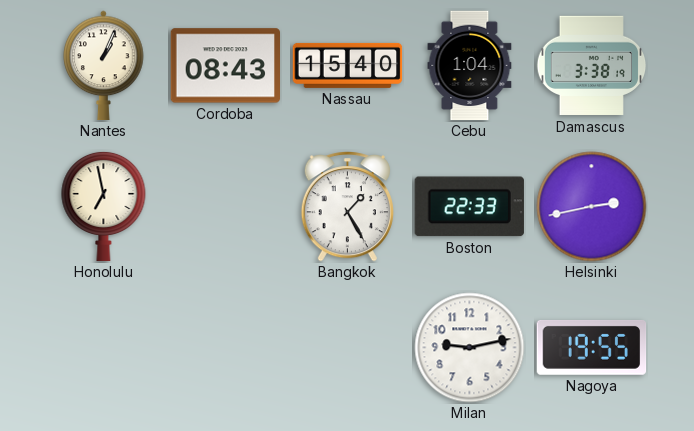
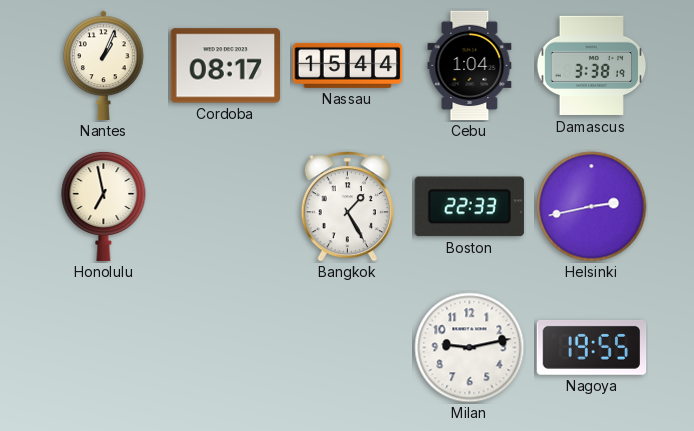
Cordoba: 08:43 -> 08:17
Nassau: 15:40 -> 15:44
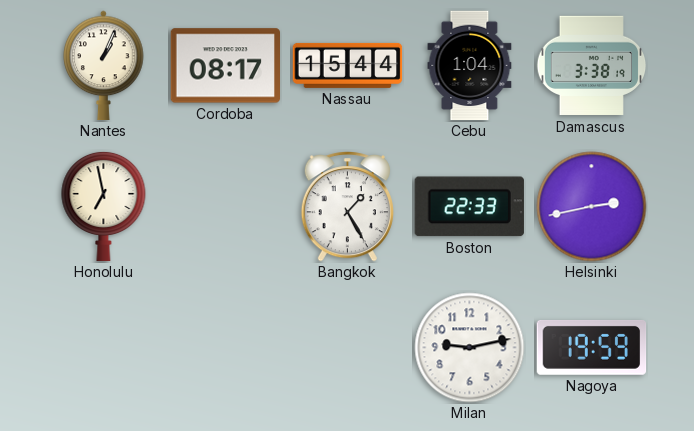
Nagoya: 19:55 -> 19:59
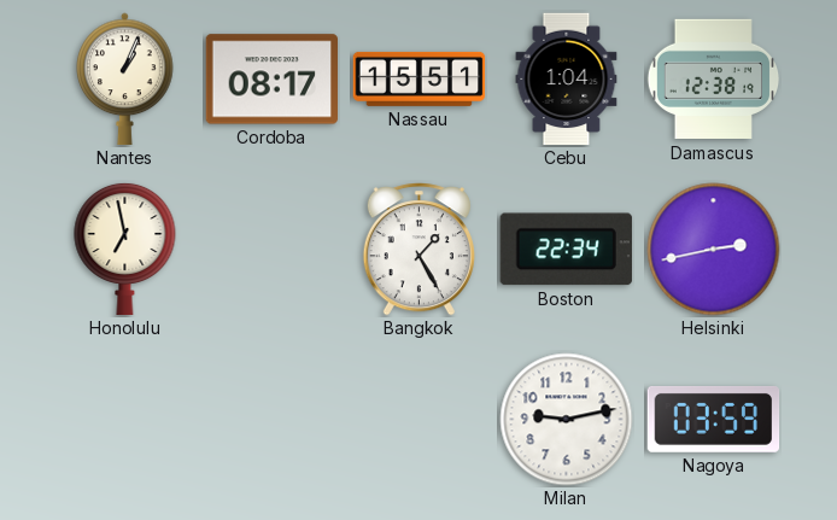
Nassau: 15:44 -> 15:51
Damascus: 3:38 -> 12:38
Boston: 22:33 -> 22:34
Nagoya: 19:59 -> 03:59
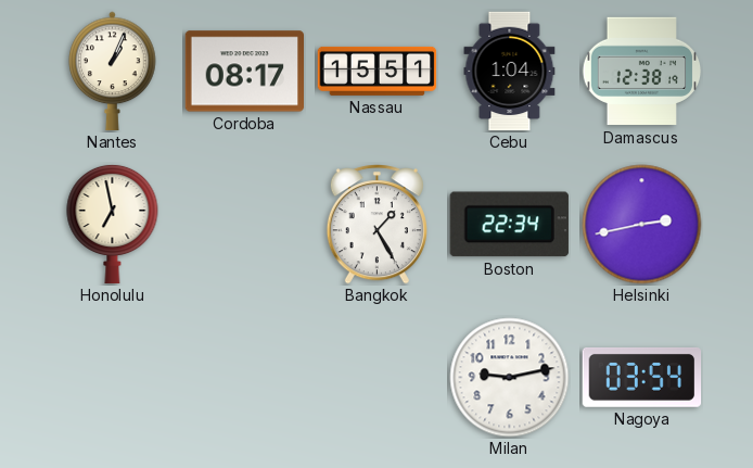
Nagoya: 03:59 -> 03:54
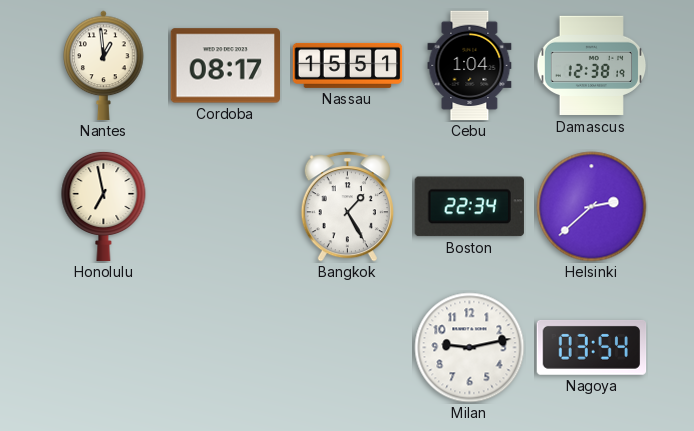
Nantes: 1:04 -> 12:59
Helsinki: 2:43 -> 2:38
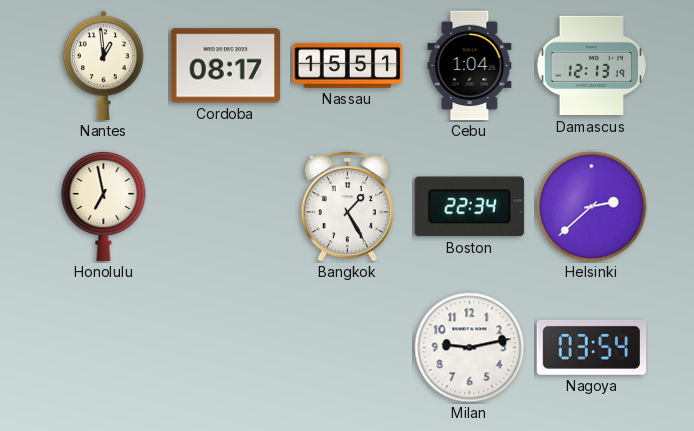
Damascus: 12:38 -> 12:13
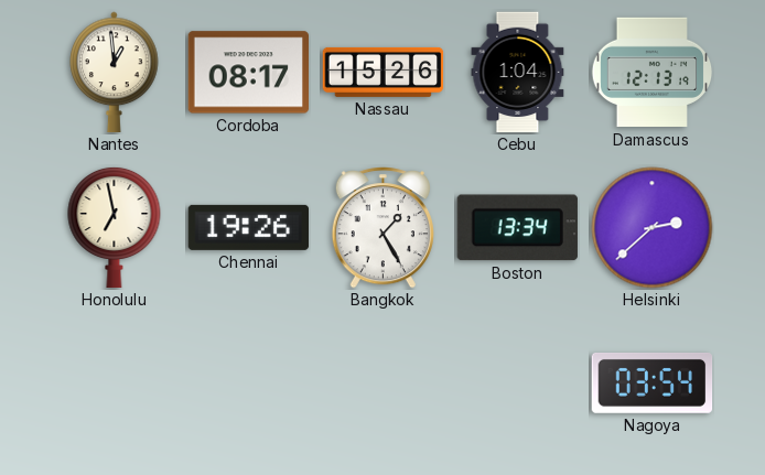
Nassau: 15:51 -> 15:26
Chennai: none -> 19:26
Boston: 22:34 -> 13:34
Milan: 9:13 -> none
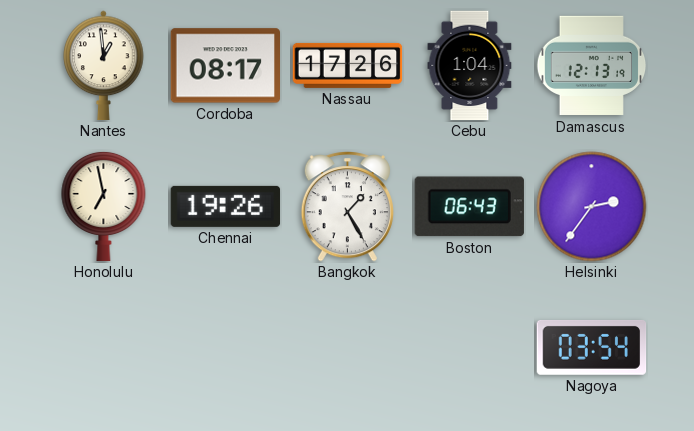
Nassau: 15:26 -> 17:26
Boston: 13:34 -> 06:43
Helsinki: 2:38 -> 2:36
